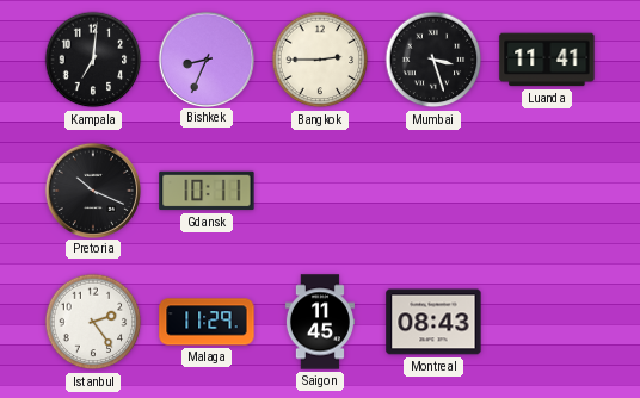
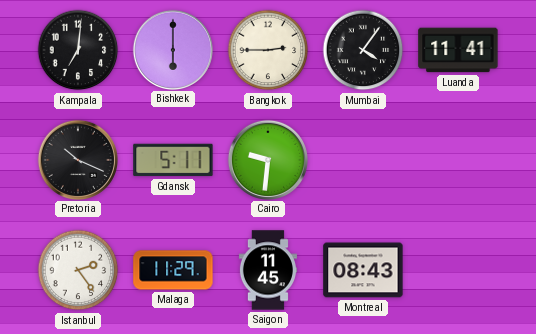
Bishkek: 8:34 -> 6:00
Mumbai: 3:27 -> 4:06
Gdansk: 10:11 -> 5:11
Cairo: none -> 9:31
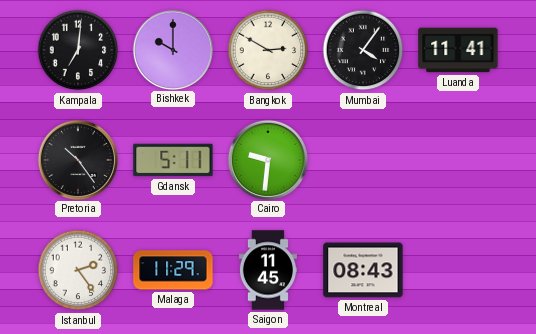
Bishkek: 6:00 -> 10:00
Bangkok: 2:45 -> 2:50
Pretoria: 10:19 -> 10:24
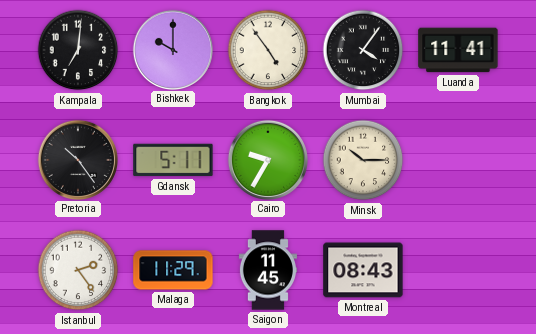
Bangkok: 2:50 -> 4:54
Cairo: 9:31 -> 9:35
Minsk: none -> 10:15
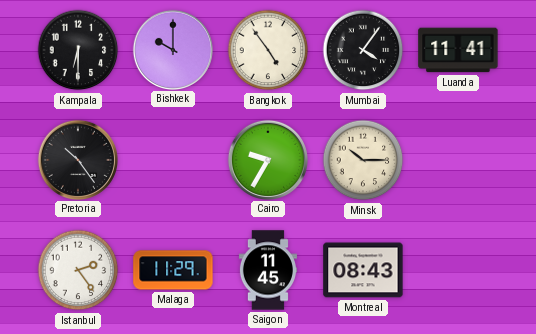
Kampala: 7:01 -> 6:30
Gdansk: 5:11 -> none
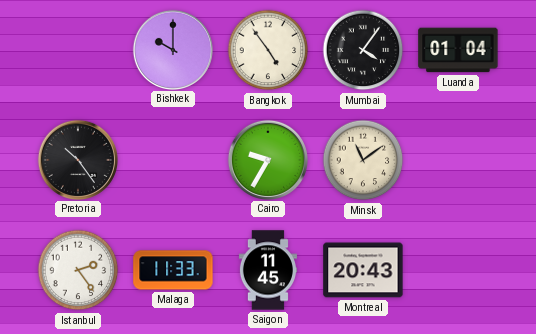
Kampala: 6:30 -> none
Luanda: 11:41 -> 01:04
Minsk: 10:15 -> 11:09
Malaga: 11:29 -> 11:33
Montreal: 08:43 -> 20:43
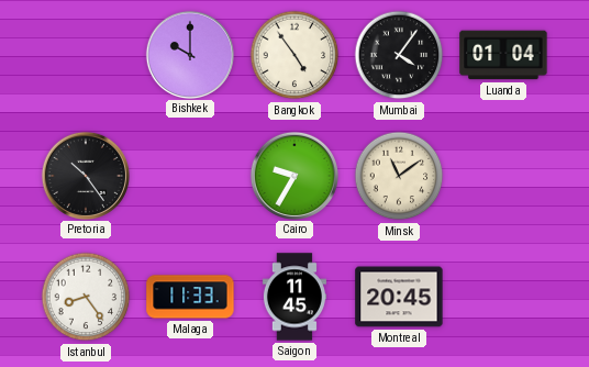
Istanbul: 2:24 -> 8:24
Montreal: 20:43 -> 20:45
